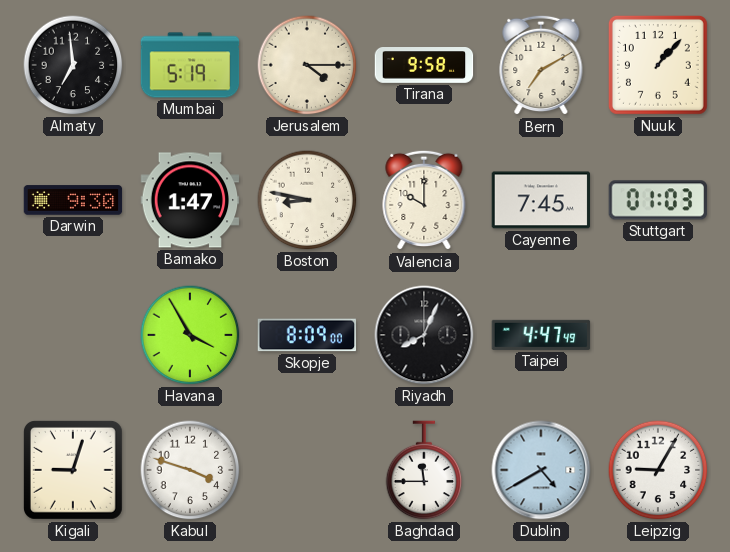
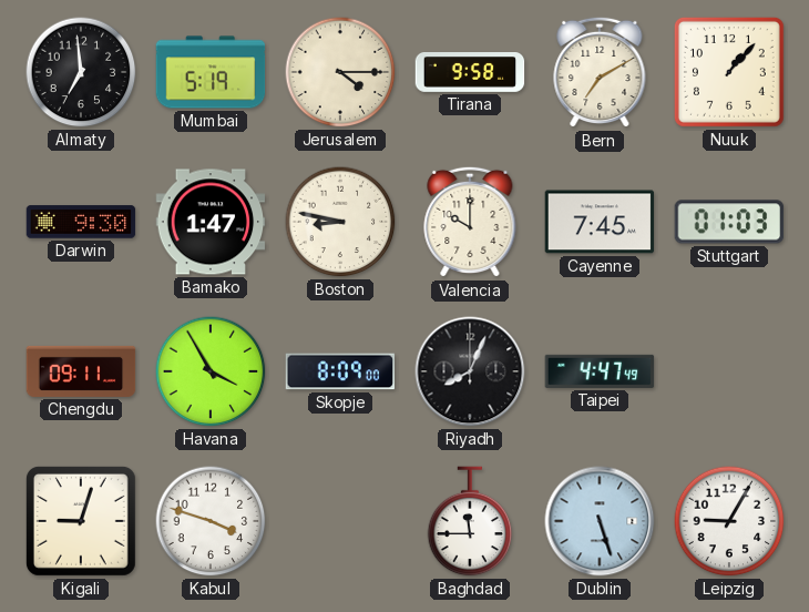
Chengdu: none -> 09:11
Dublin: 4:40 -> 5:27
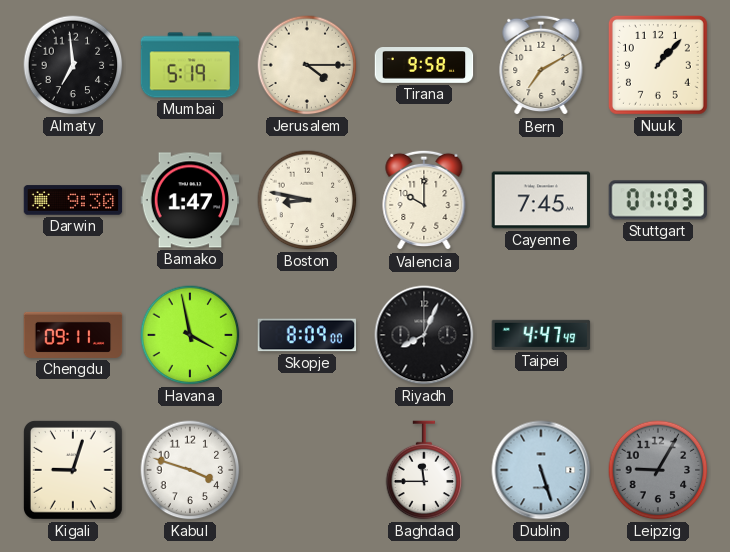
Havana: 3:55 -> 3:58
Leipzig dial: white -> grey
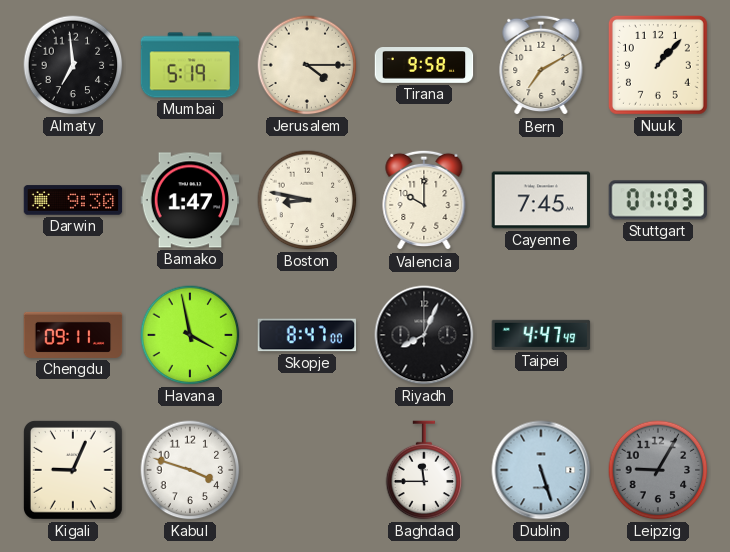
Skopje: 8:09 -> 8:47
Kigali: 9:03 -> 9:04
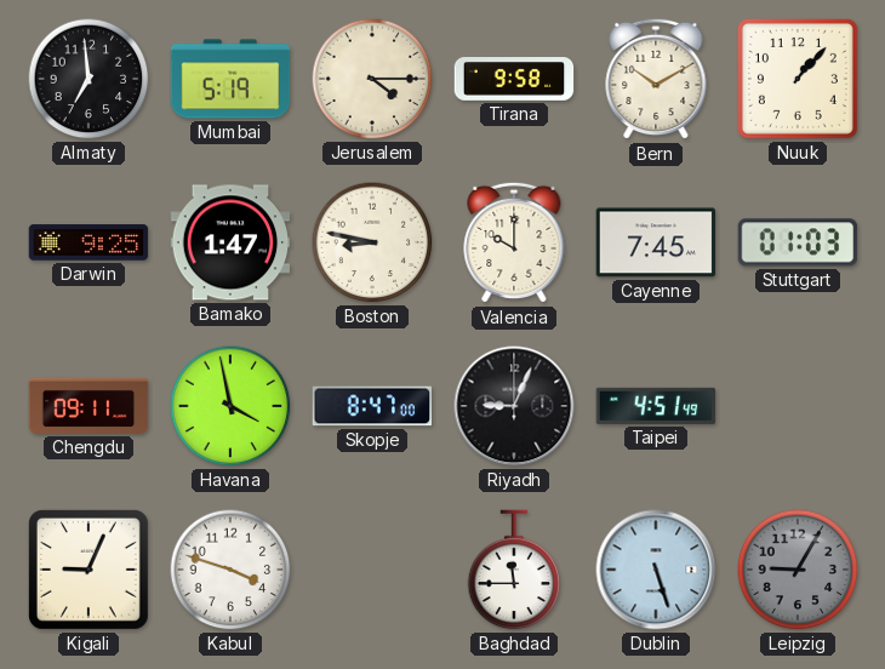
Bern: 7:10 -> 10:10
Darwin: 9:30 -> 9:25
Riyadh: 8:04 -> 9:04
Taipei: 4:47 -> 4:51
